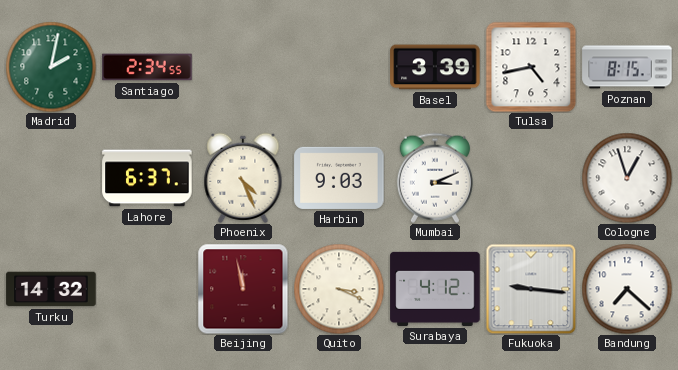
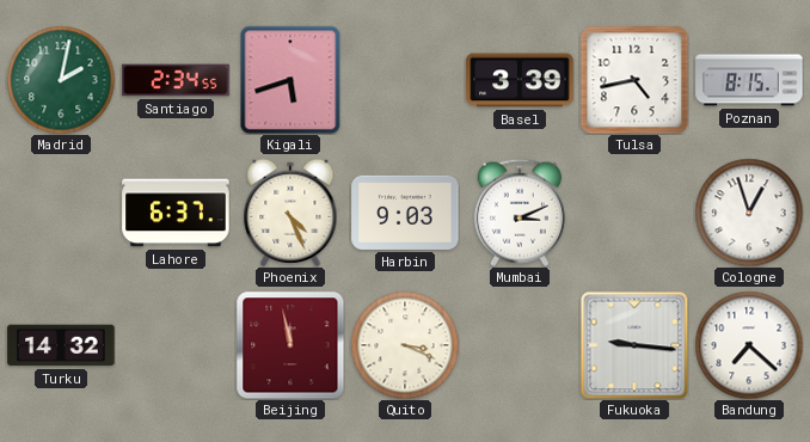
Kigali: none -> 5:42
Surabaya: 4:12 -> none
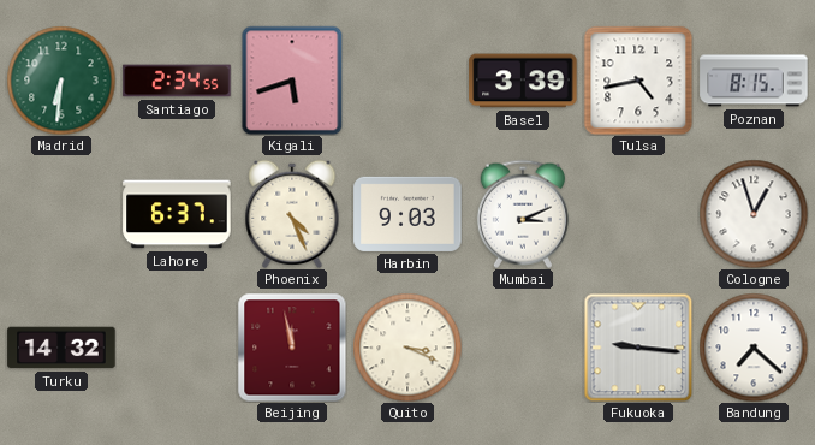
Madrid: 2:02 -> 6:31
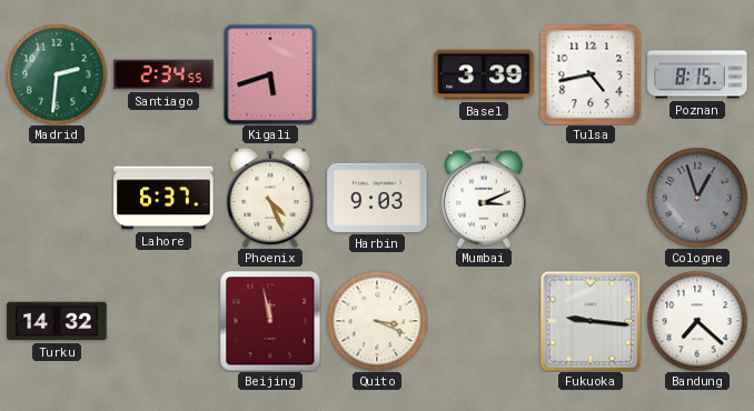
Madrid: 6:31 -> 2:31
Cologne dial: white -> grey
